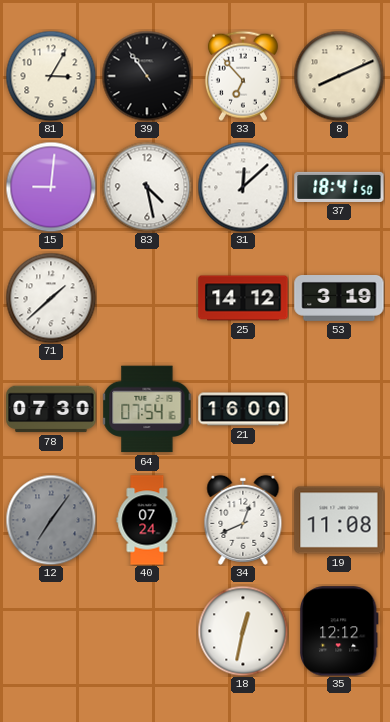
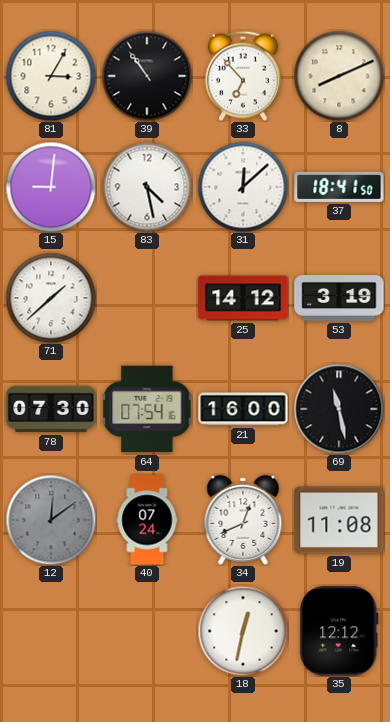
69: none -> 11:28
12: 7:06 -> 12:09
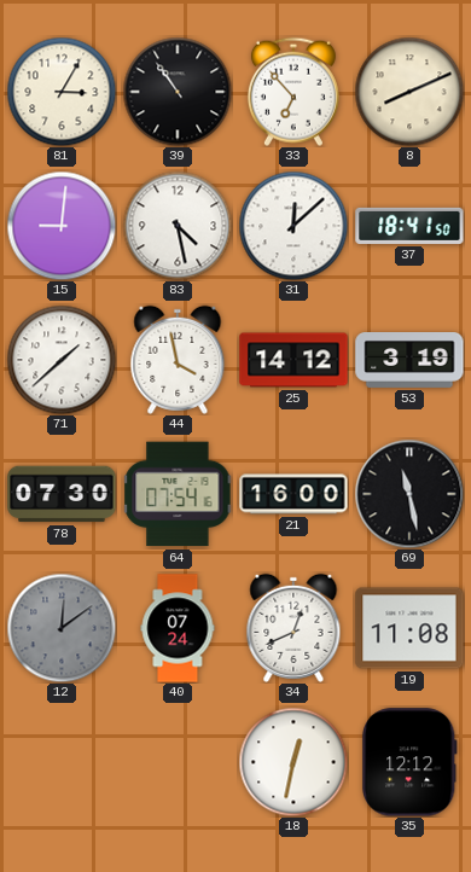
44: none -> 3:58
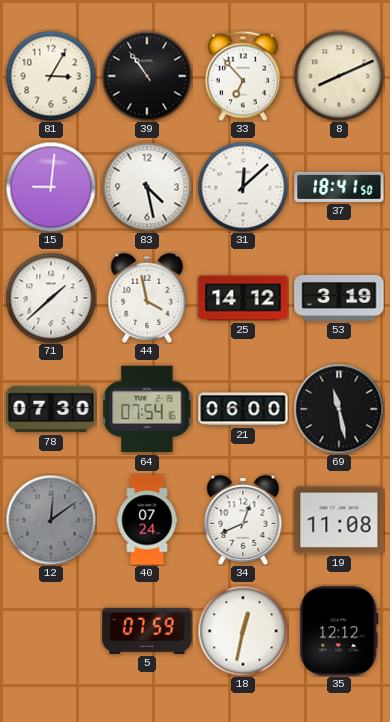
21: 16:00 -> 06:00
5: none -> 07:59
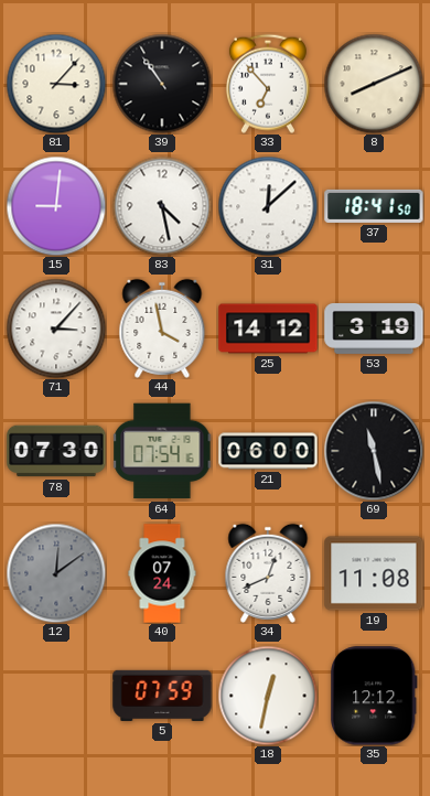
81: 3:05 -> 3:07
71: 1:38 -> 3:07
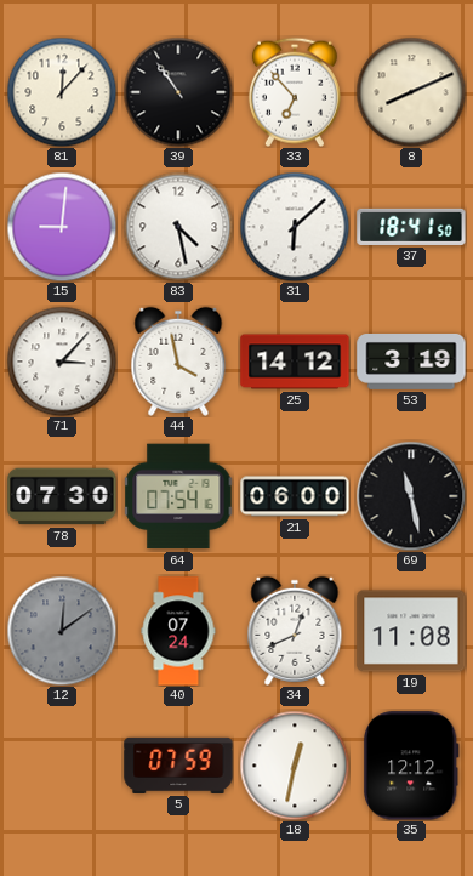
81: 3:07 -> 12:07
31: 12:08 -> 6:08
